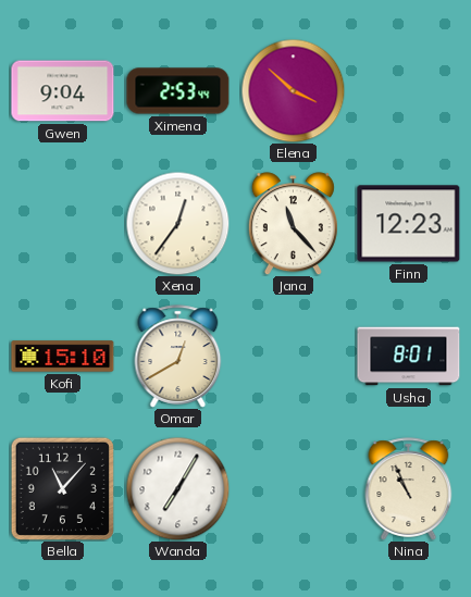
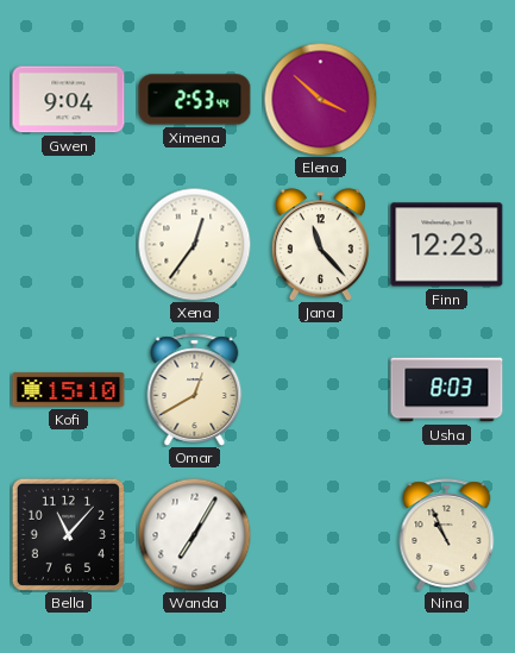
Usha: 8:01 -> 8:03
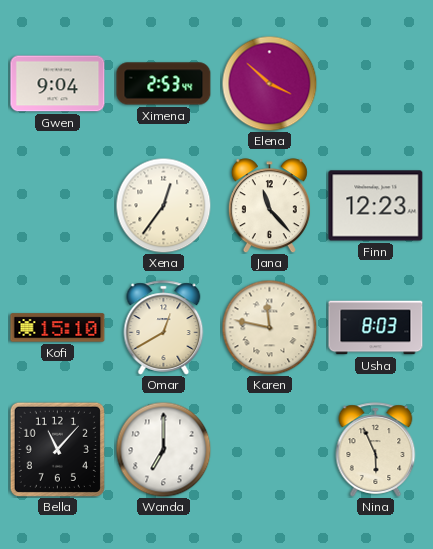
Karen: none -> 11:47
Wanda: 7:05 -> 7:00
Nina: 10:56 -> 5:56
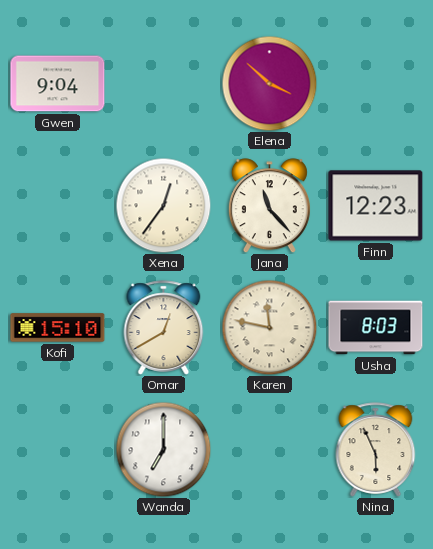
Ximena: 2:53 -> none
Bella: 11:07 -> none
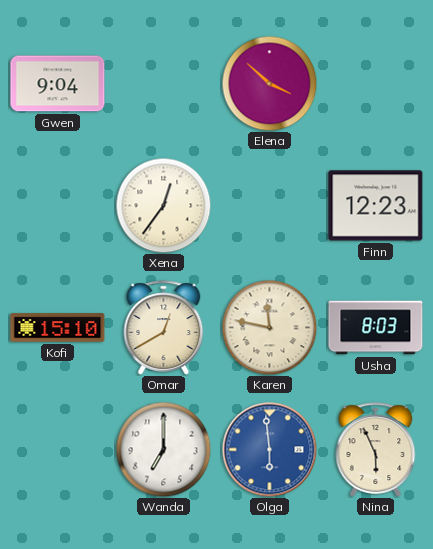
Jana: 11:23 -> none
Olga: none -> 5:59
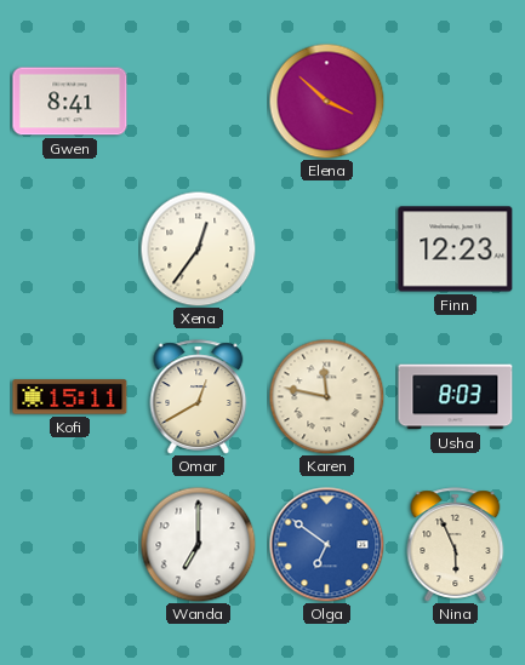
Gwen: 9:04 -> 8:41
Kofi: 15:10 -> 15:11
Olga: 5:59 -> 6:51
